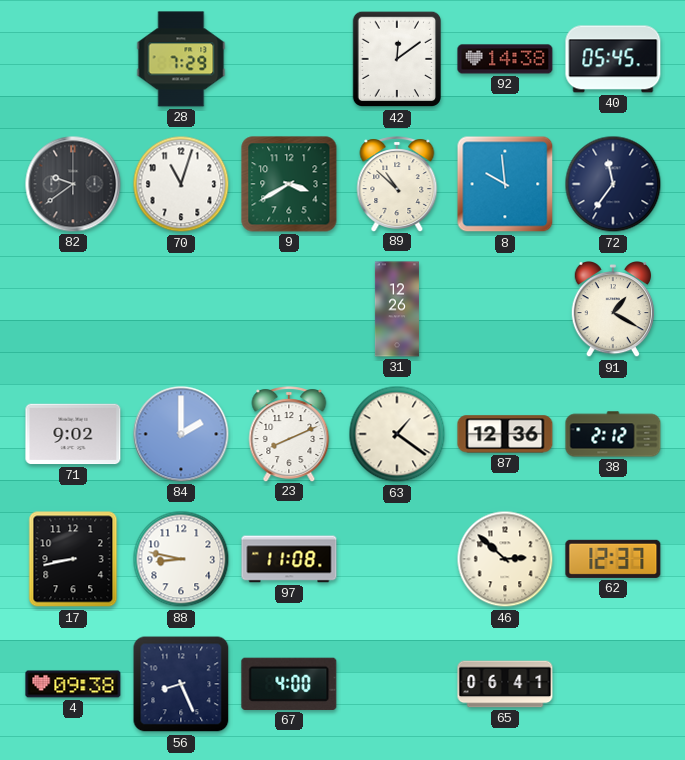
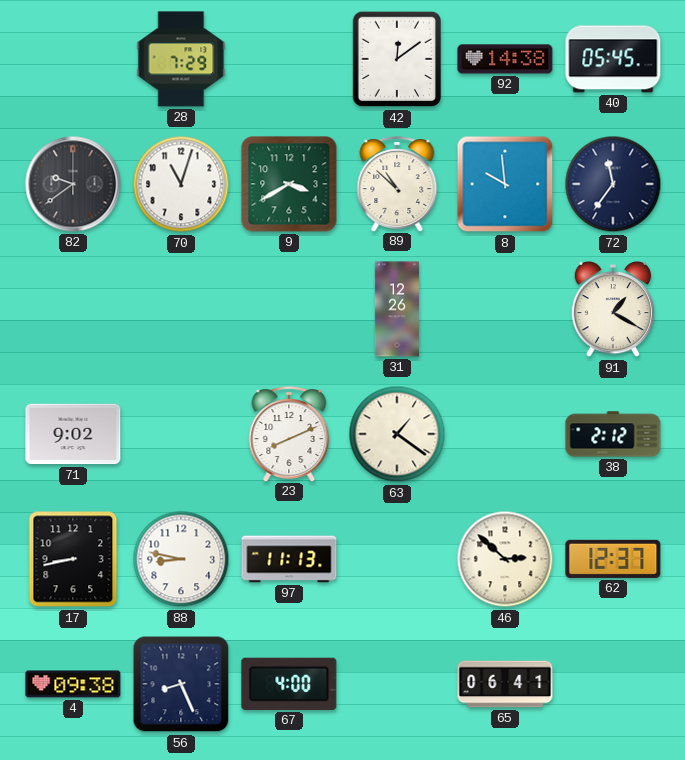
84: 2:00 -> none
87: 12:36 -> none
97: 11:08 -> 11:13
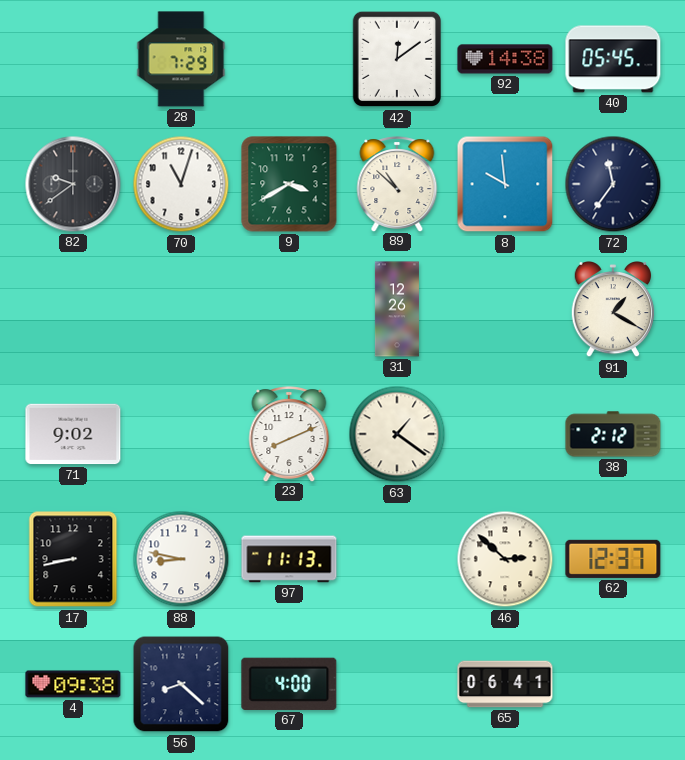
56: 8:26 -> 8:22
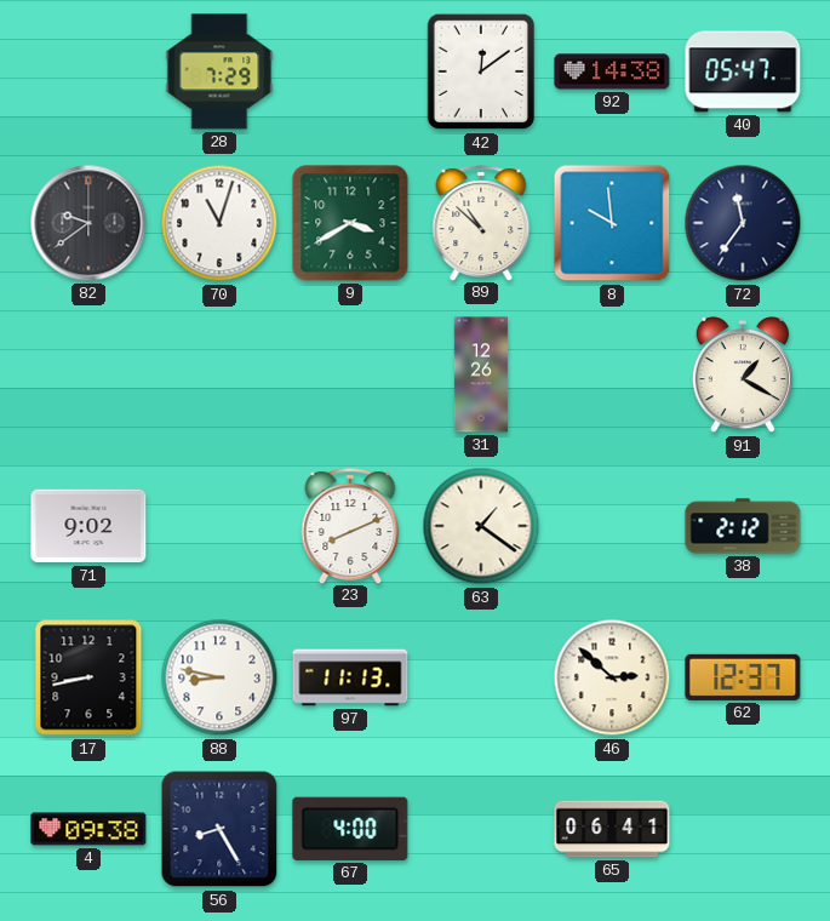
40: 05:45 -> 05:47
56: 8:22 -> 8:25
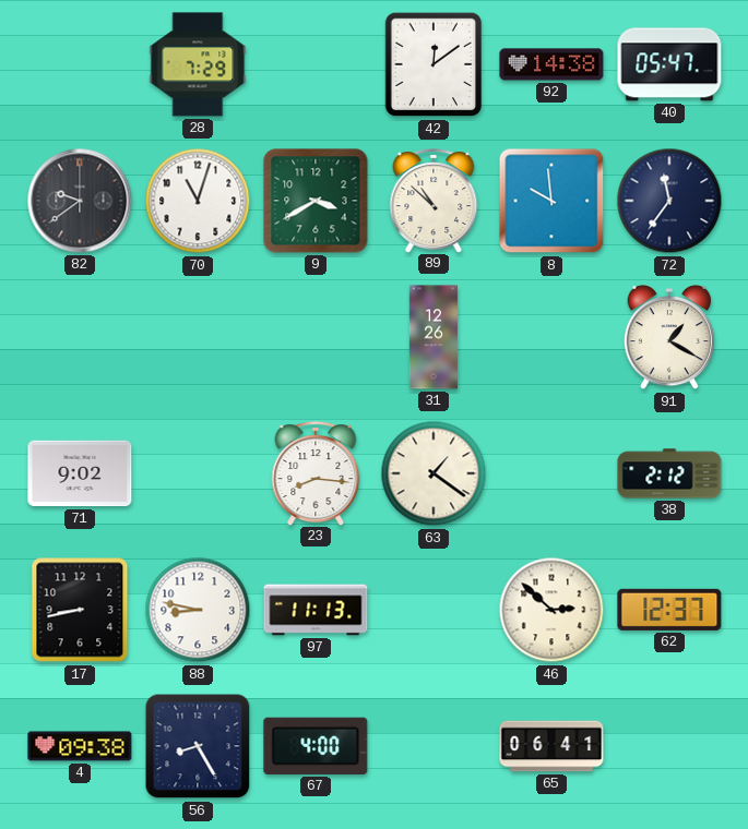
23: 8:11 -> 8:16
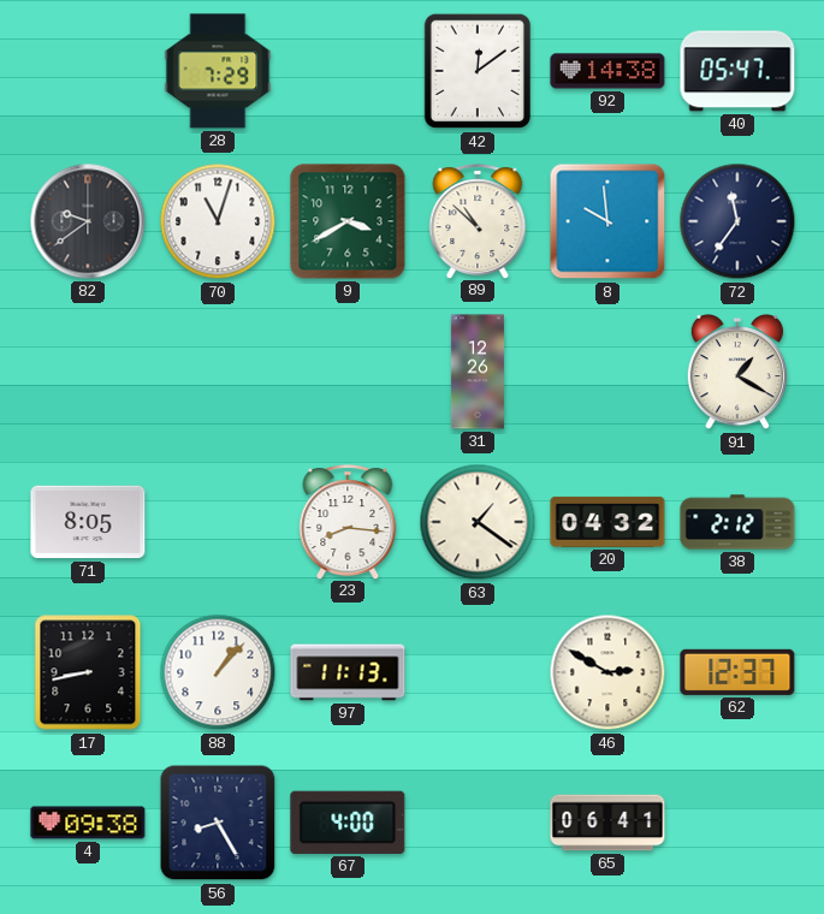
71: 9:02 -> 8:05
20: none -> 04:32
88: 8:47 -> 1:07
46: 2:52 -> 2:50
